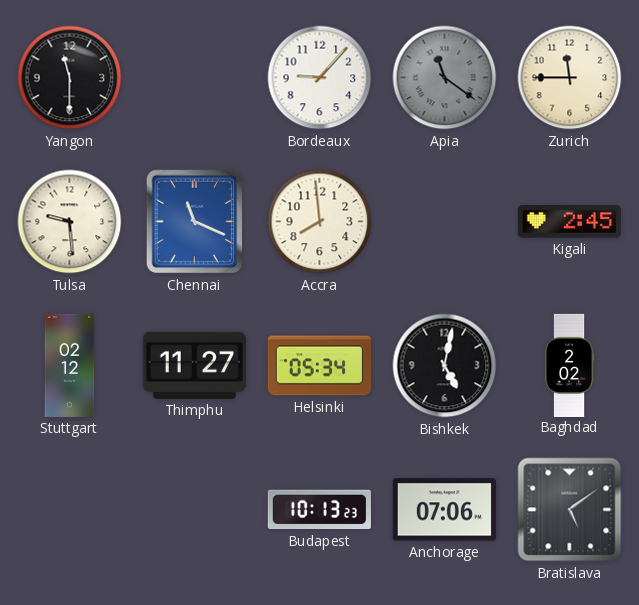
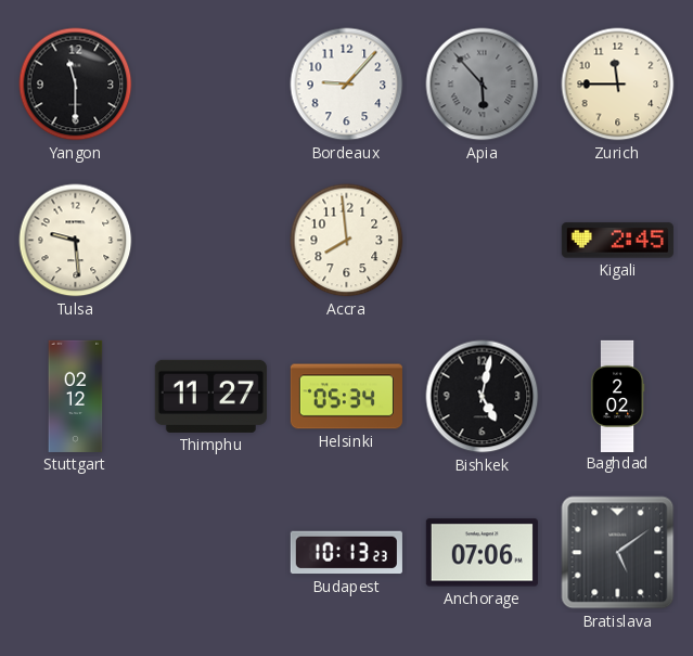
Apia: 11:21 -> 5:53
Chennai: 11:19 -> none
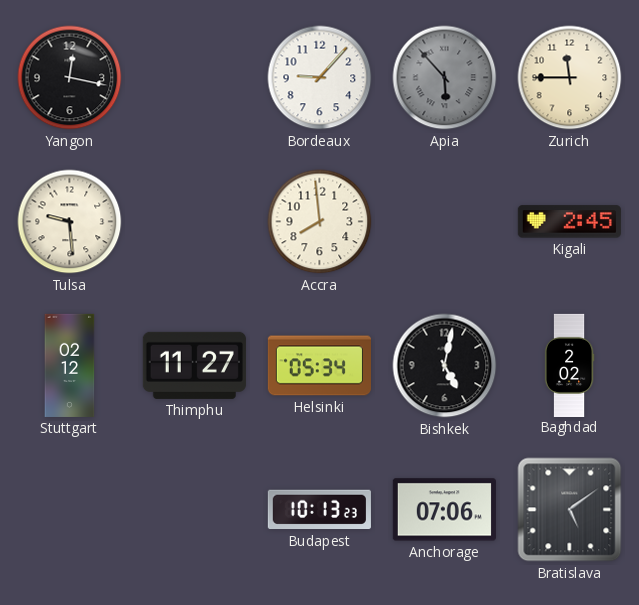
Yangon: 11:30 -> 12:17
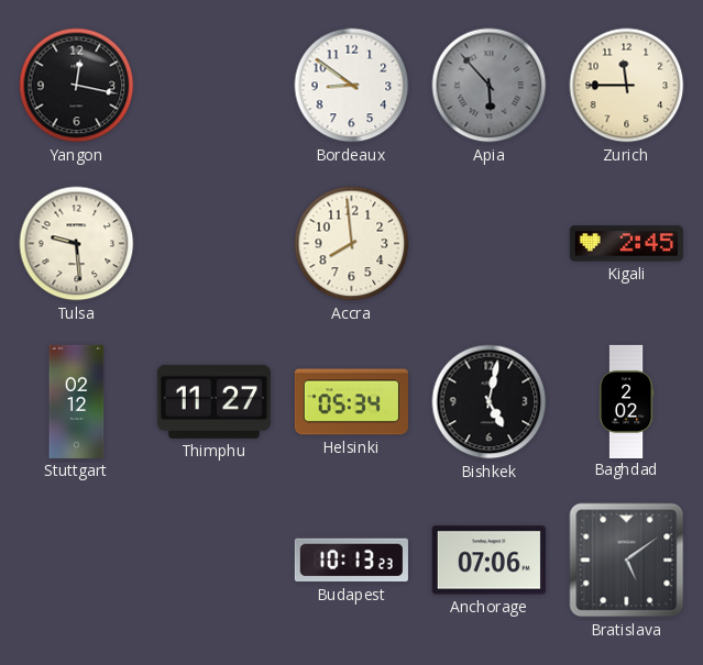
Bordeaux: 9:07 -> 8:51
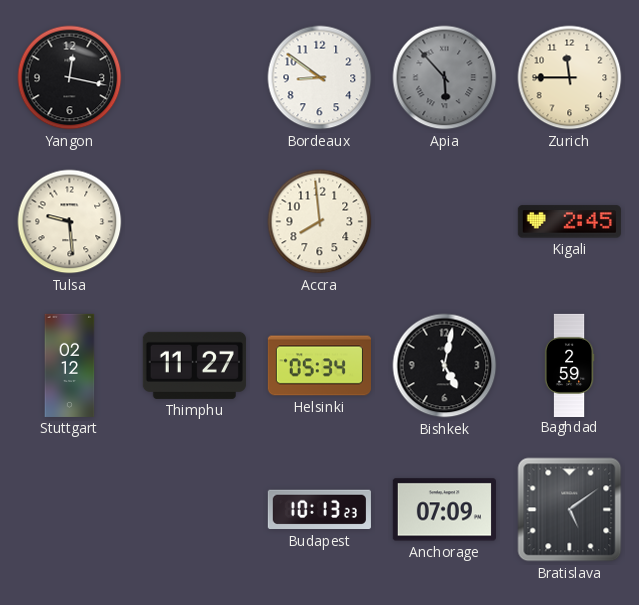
Baghdad: 2:02 -> 2:59
Anchorage: 07:06 -> 07:09
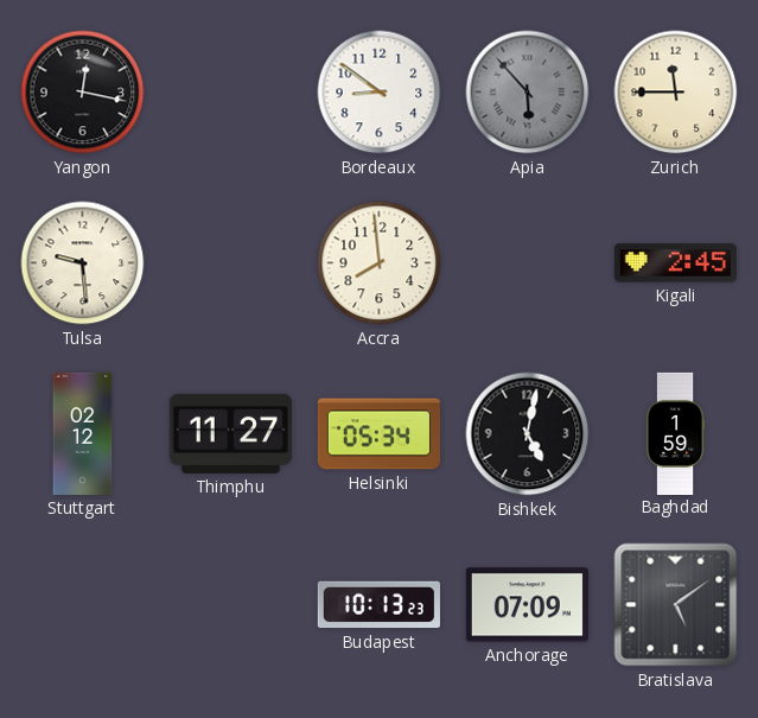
Baghdad: 2:59 -> 1:59
